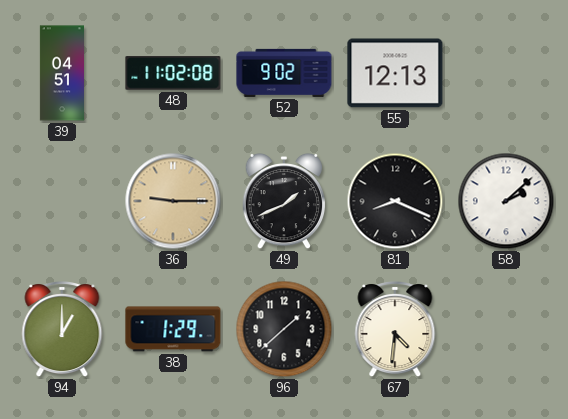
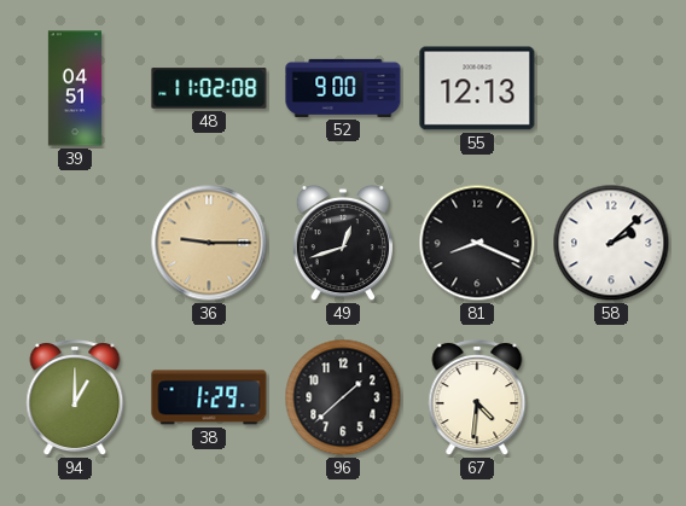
52: 9:02 -> 9:00
49: 1:41 -> 12:42
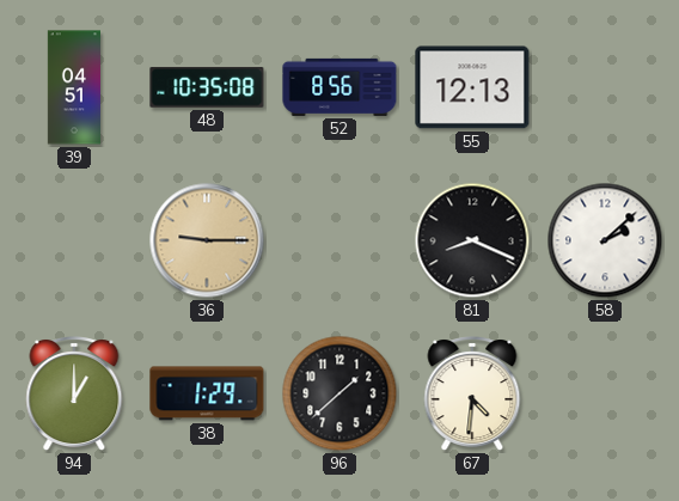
48: 11:02 -> 10:35
52: 9:00 -> 8:56
49: 12:42 -> none
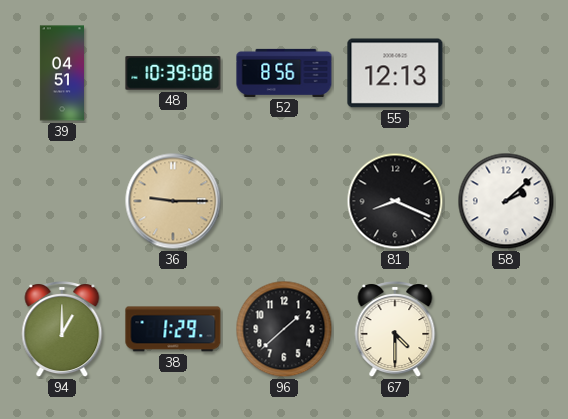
48: 10:35 -> 10:39
67: 4:31 -> 4:30
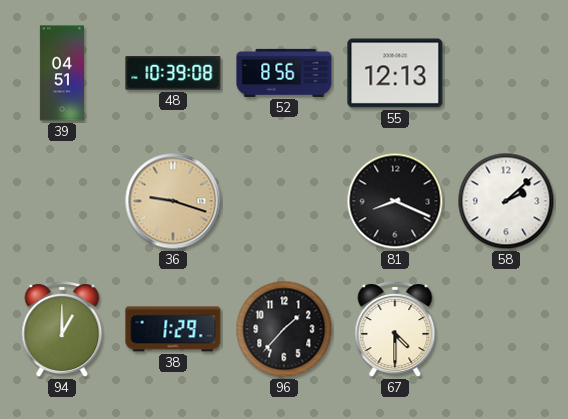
36: 9:15 -> 9:18
96: 1:38 -> 1:37
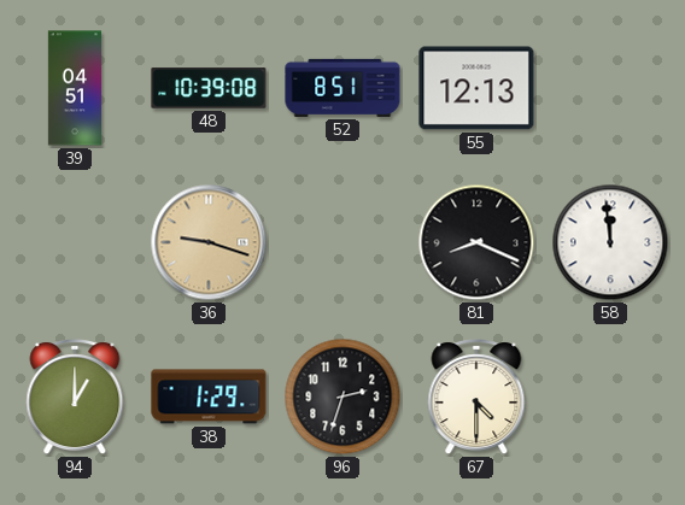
52: 8:56 -> 8:51
58: 2:08 -> 11:59
96: 1:37 -> 2:33
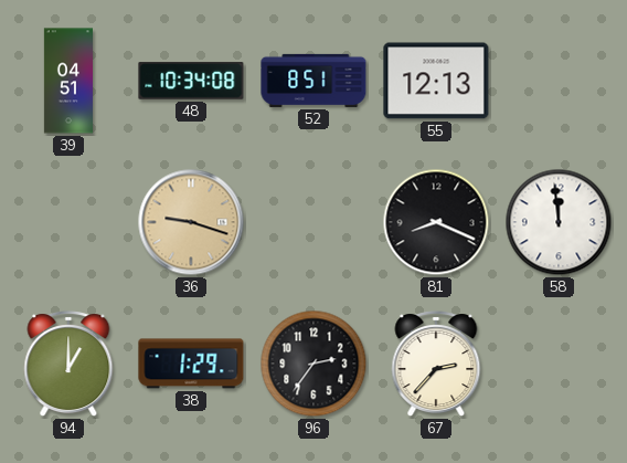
48: 10:39 -> 10:34
96: 2:33 -> 2:36
67: 4:30 -> 2:37
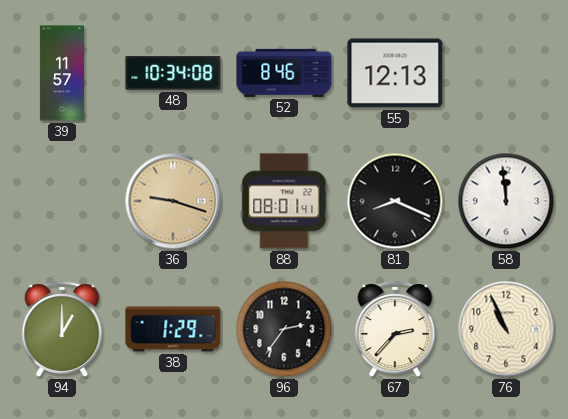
39: 04:51 -> 11:57
52: 8:51 -> 8:46
88: none -> 08:01
76: none -> 10:56
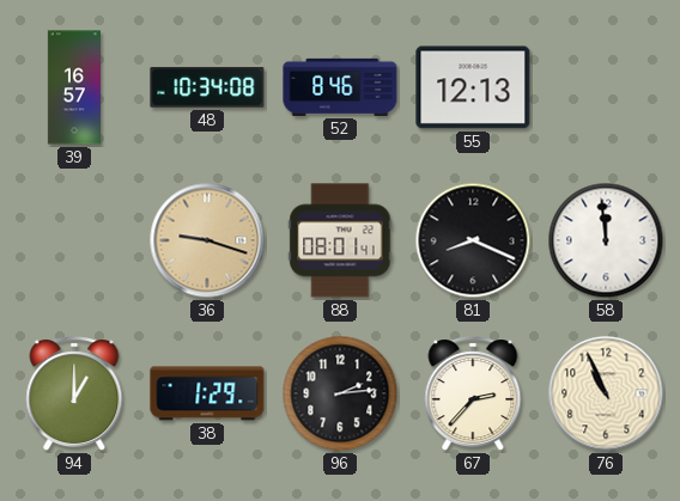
39: 11:57 -> 16:57
96: 2:36 -> 2:14
